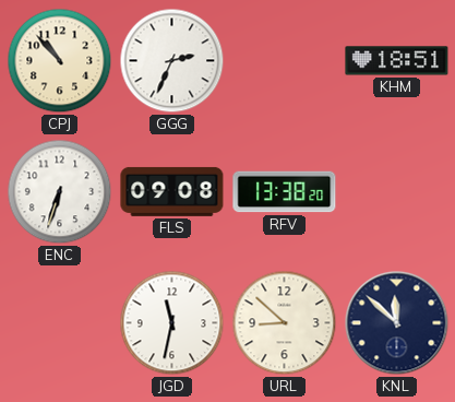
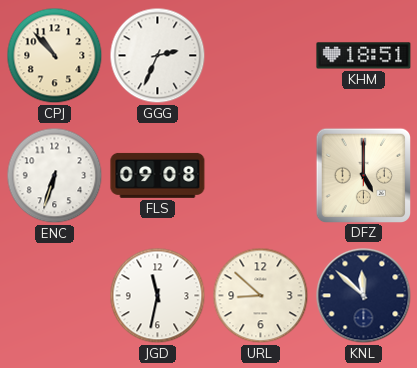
RFV: 13:38 -> none
DFZ: none -> 5:00
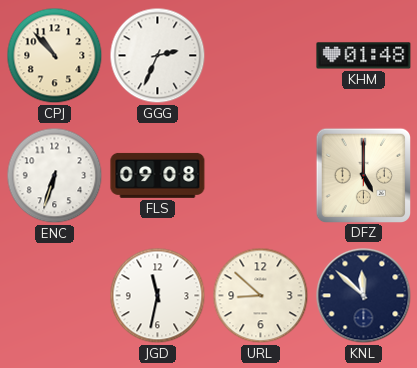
KHM: 18:51 -> 01:48
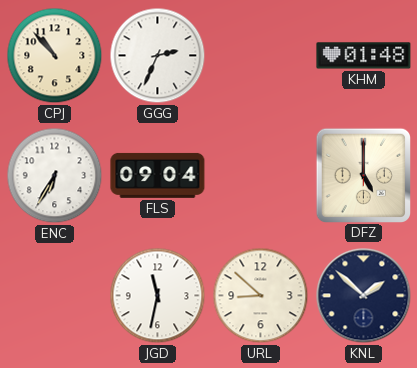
ENC: 6:33 -> 6:35
FLS: 09:08 -> 09:04
KNL: 11:52 -> 1:52
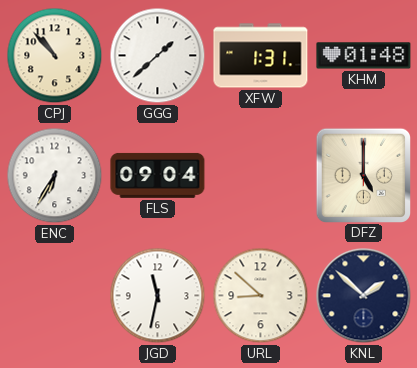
GGG: 2:34 -> 1:38
XFW: none -> 1:31
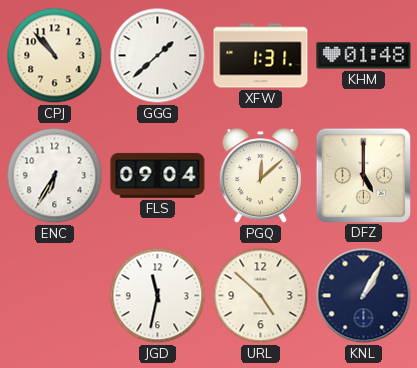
PGQ: none -> 12:08
URL: 8:52 -> 4:52
KNL: 1:52 -> 1:05
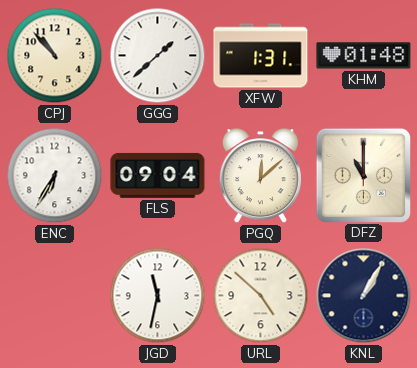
DFZ: 5:00 -> 11:00
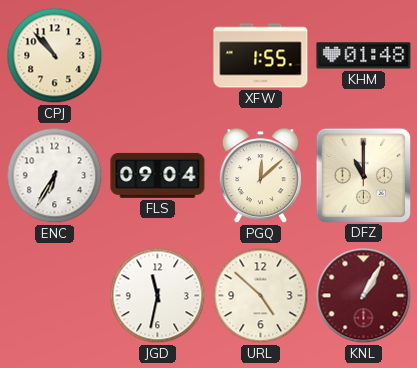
GGG: 1:38 -> none
XFW: 1:31 -> 1:55
KNL dial: navy -> burgundy
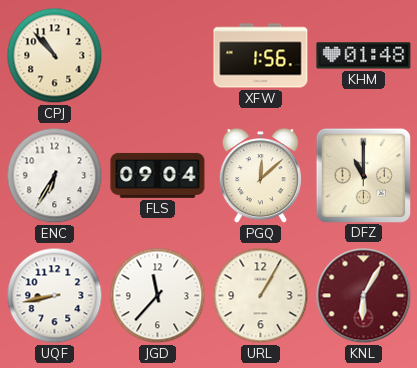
XFW: 1:55 -> 1:56
UQF: none -> 8:43
JGD: 11:32 -> 11:37
URL: 4:52 -> 1:05
KNL: 1:05 -> 6:05
